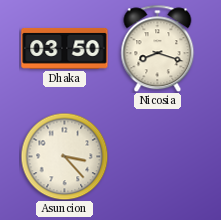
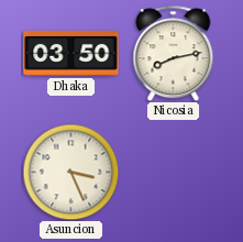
Nicosia: 8:18 -> 8:13
Asuncion: 3:23 -> 3:26
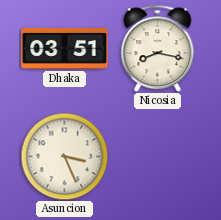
Dhaka: 03:50 -> 03:51
Nicosia: 8:13 -> 8:17
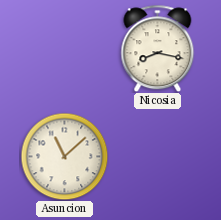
Dhaka: 03:51 -> none
Asuncion: 3:26 -> 11:08
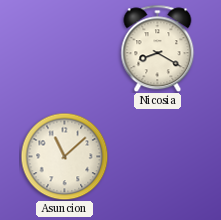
Nicosia: 8:17 -> 8:20
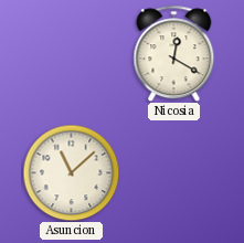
Nicosia: 8:20 -> 12:20
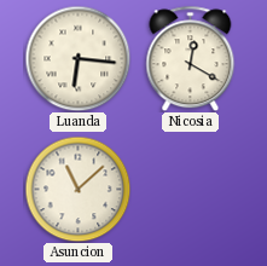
Luanda: none -> 6:16
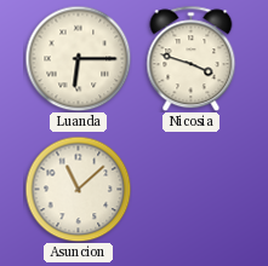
Luanda: 6:16 -> 6:15
Nicosia: 12:20 -> 3:48
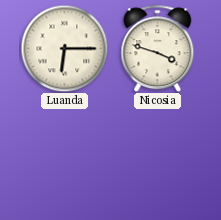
Asuncion: 11:08 -> none
